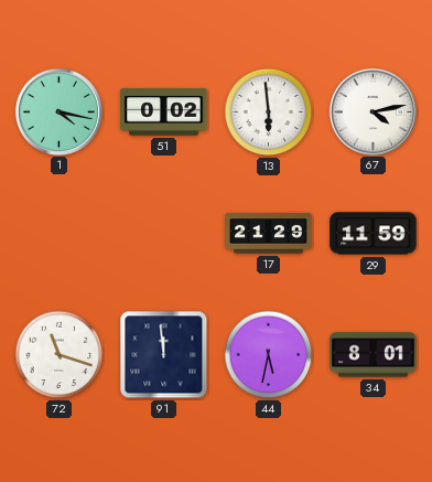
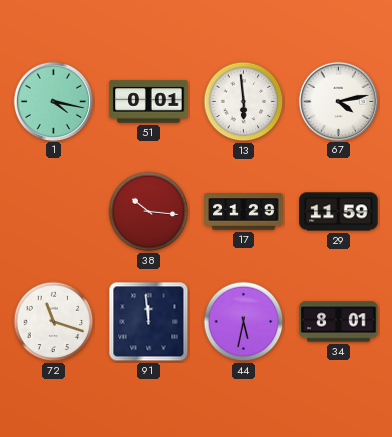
51: 0:02 -> 0:01
38: none -> 10:16
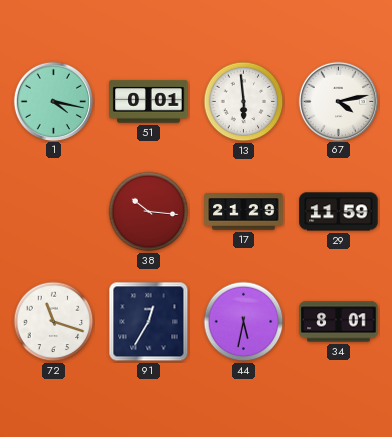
91: 11:59 -> 12:35
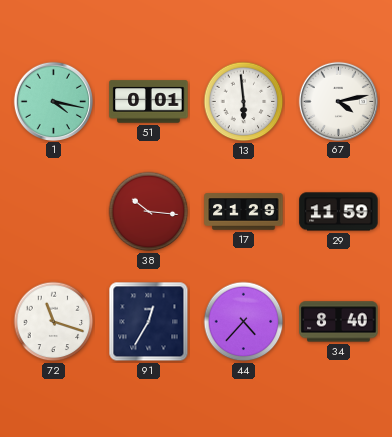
44: 5:32 -> 4:37
34: 8:01 -> 8:40
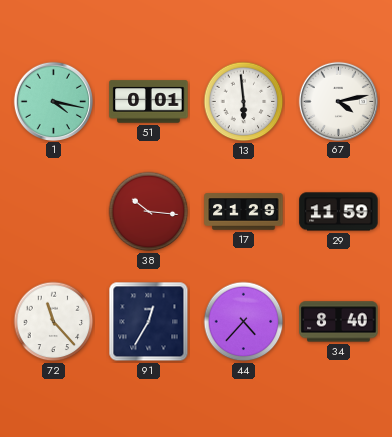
72: 11:18 -> 11:23
